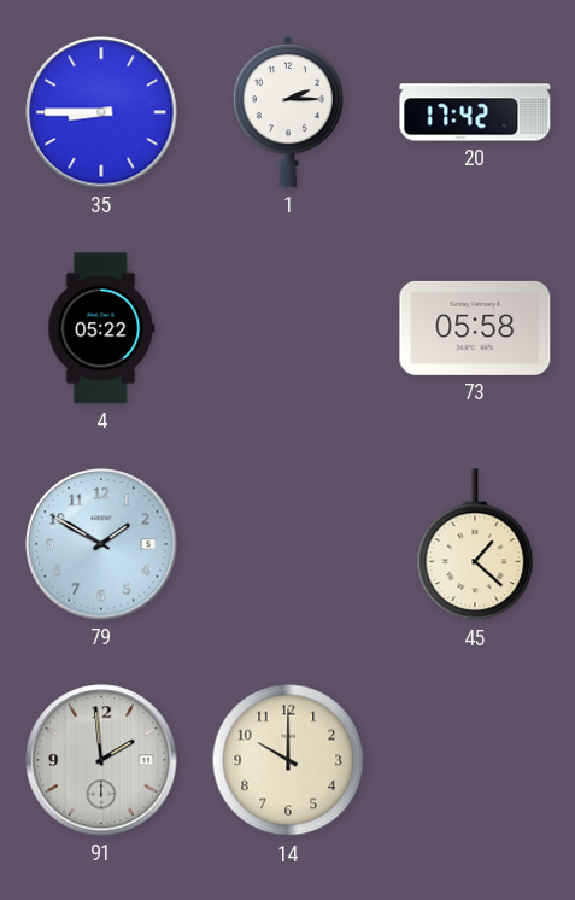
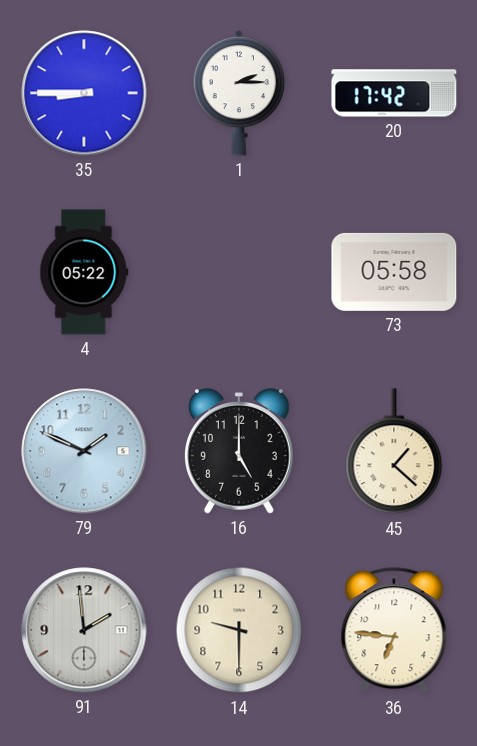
79: 1:50 -> 1:49
16: none -> 5:00
14: 10:00 -> 9:30
36: none -> 6:46
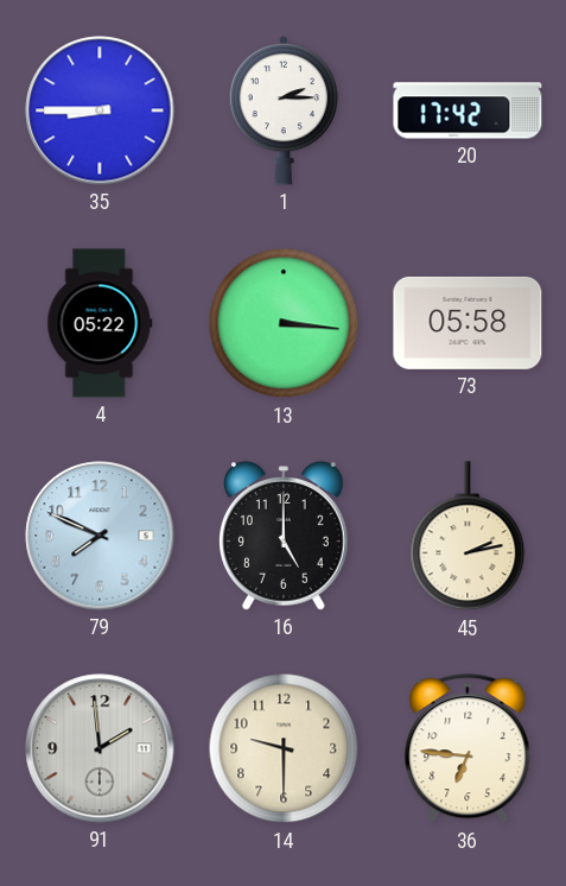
13: none -> 3:16
79: 1:49 -> 7:49
45: 1:22 -> 2:13
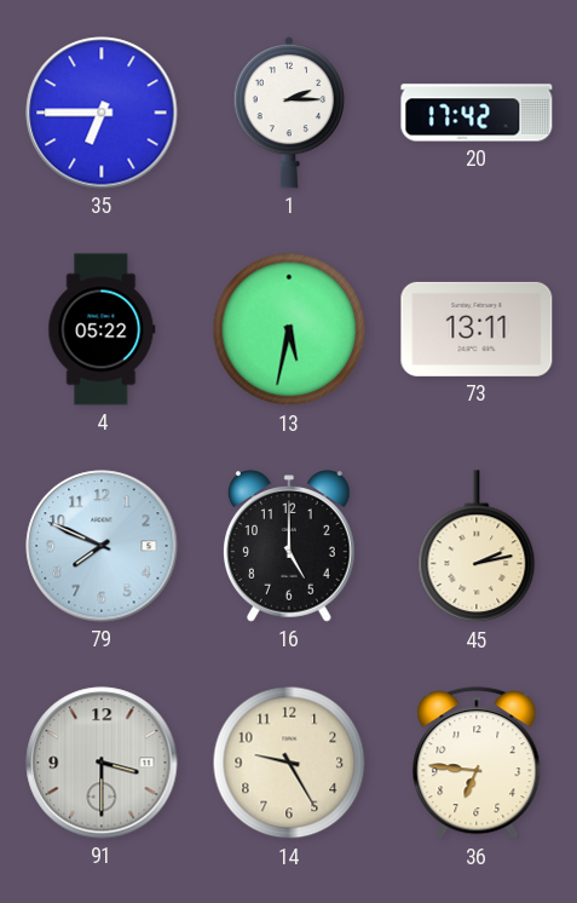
35: 8:45 -> 6:45
13: 3:16 -> 5:32
73: 05:58 -> 13:11
91: 1:59 -> 3:30
14: 9:30 -> 9:25
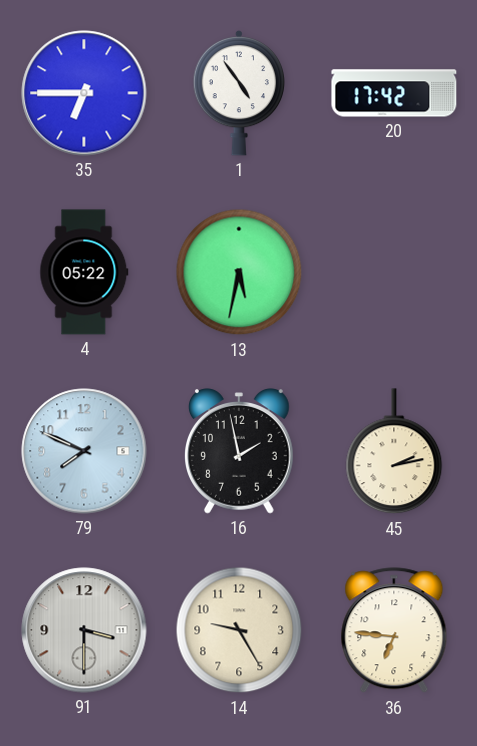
1: 2:15 -> 4:54
73: 13:11 -> none
16: 5:00 -> 1:58
